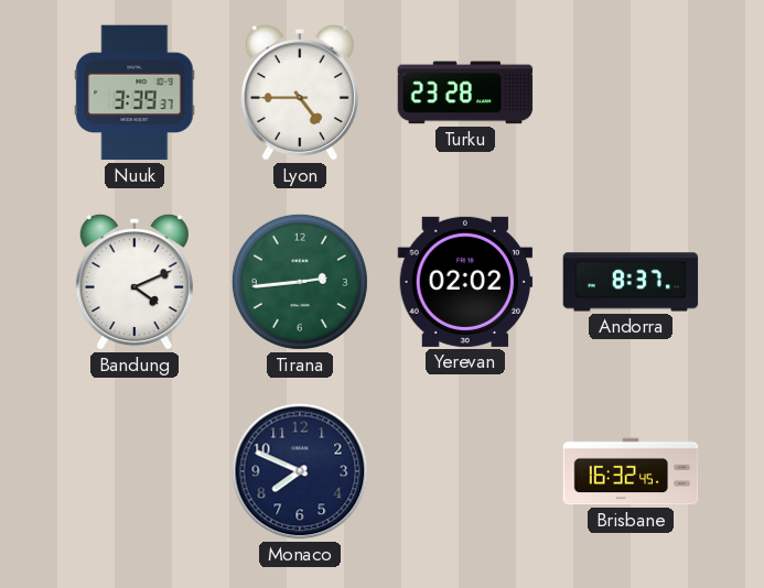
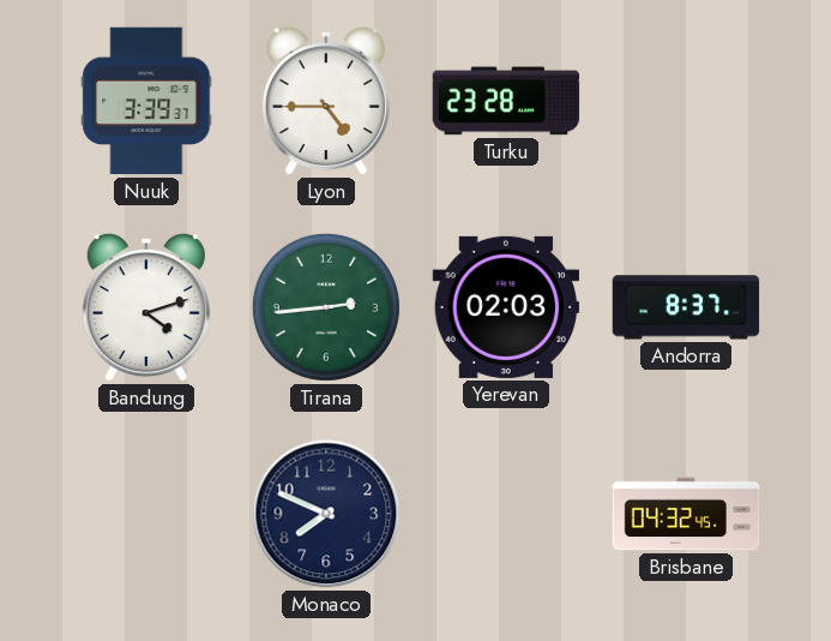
Bandung: 4:11 -> 4:12
Yerevan: 02:02 -> 02:03
Brisbane: 16:32 -> 04:32
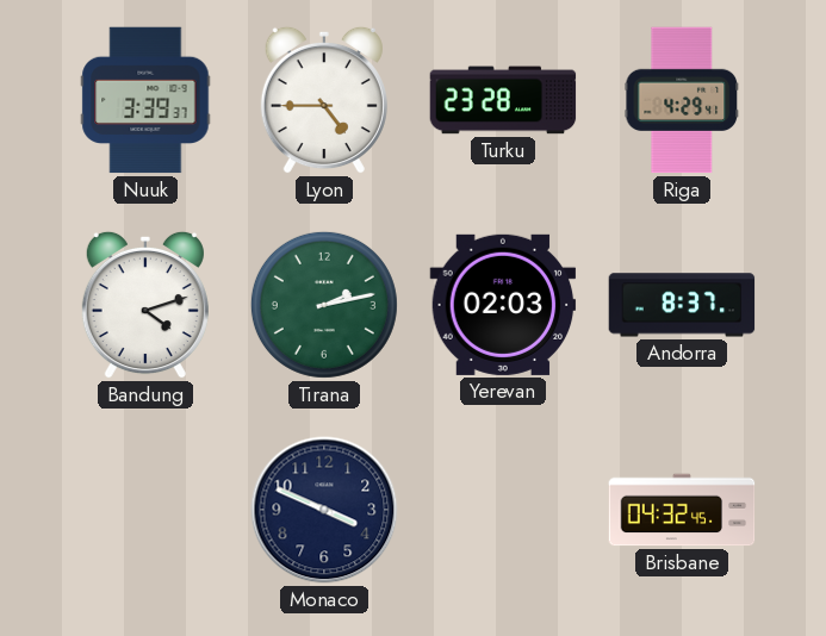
Riga: none -> 4:29
Tirana: 2:44 -> 2:13
Monaco: 7:49 -> 3:49
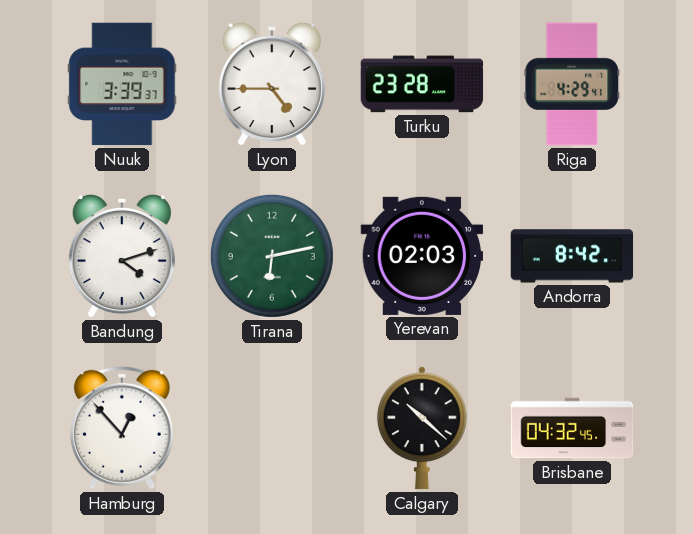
Tirana: 2:13 -> 6:13
Andorra: 8:37 -> 8:42
Hamburg: none -> 12:53
Monaco: 3:49 -> none
Calgary: none -> 10:22
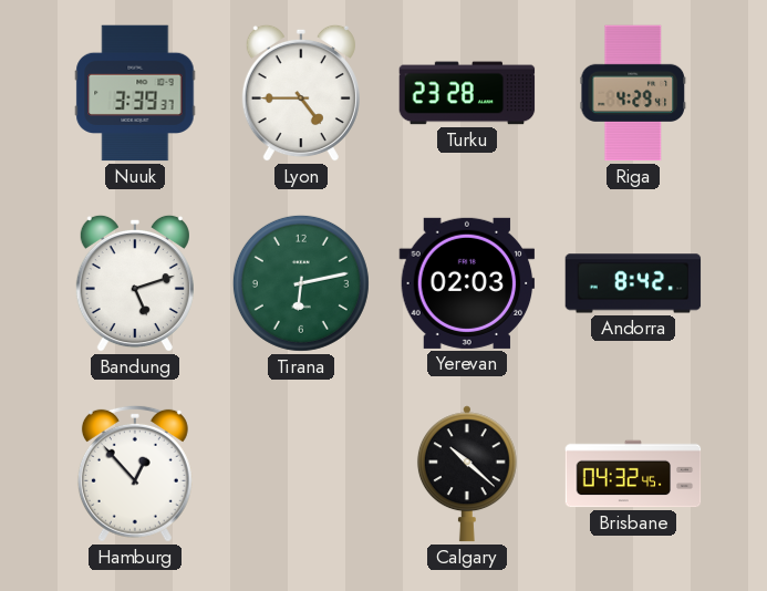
Bandung: 4:12 -> 5:12
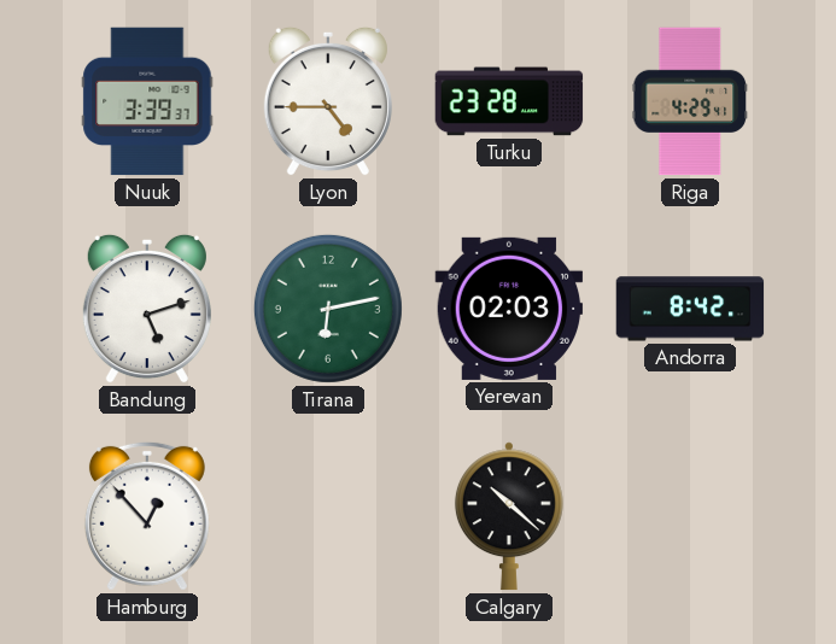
Brisbane: 04:32 -> none
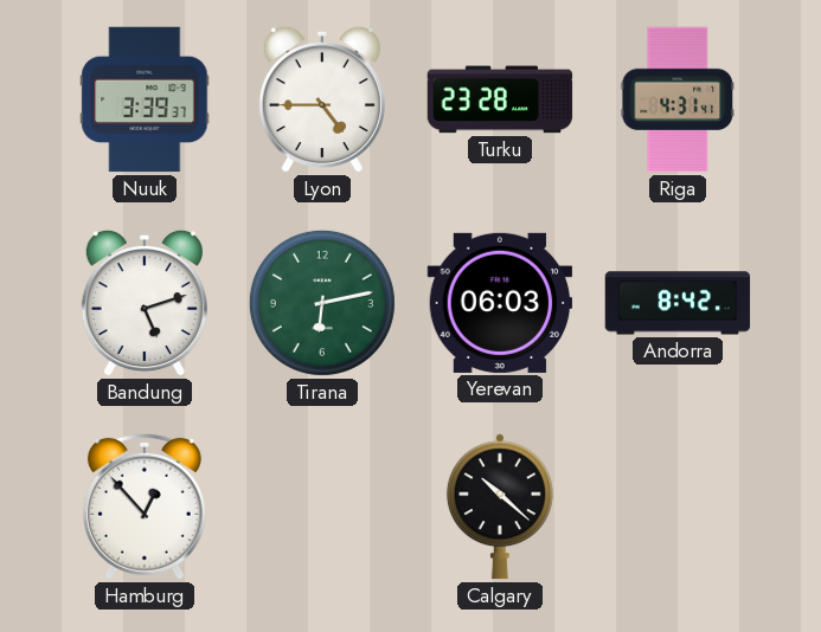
Riga: 4:29 -> 4:31
Yerevan: 02:03 -> 06:03
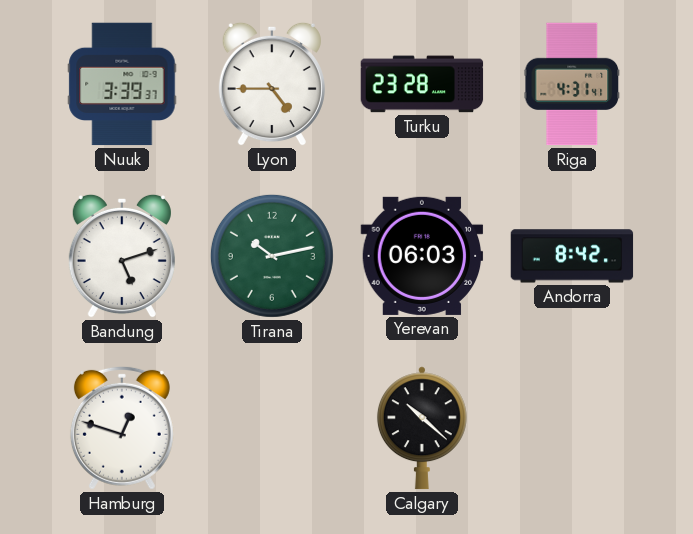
Tirana: 6:13 -> 10:13
Hamburg: 12:53 -> 12:48
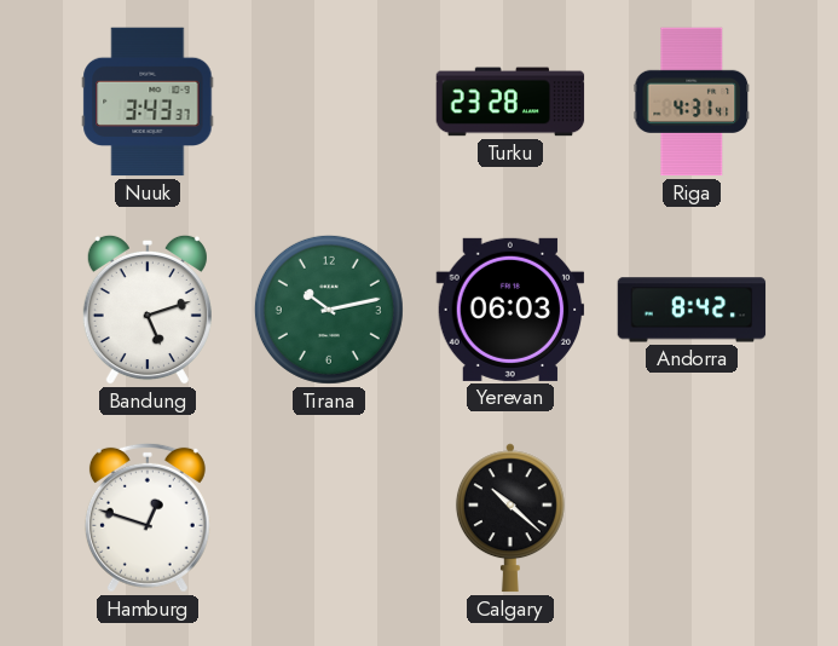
Nuuk: 3:39 -> 3:43
Lyon: 4:45 -> none
